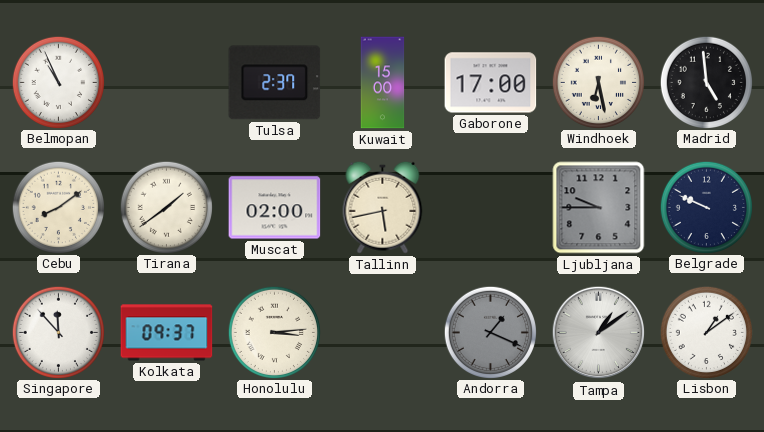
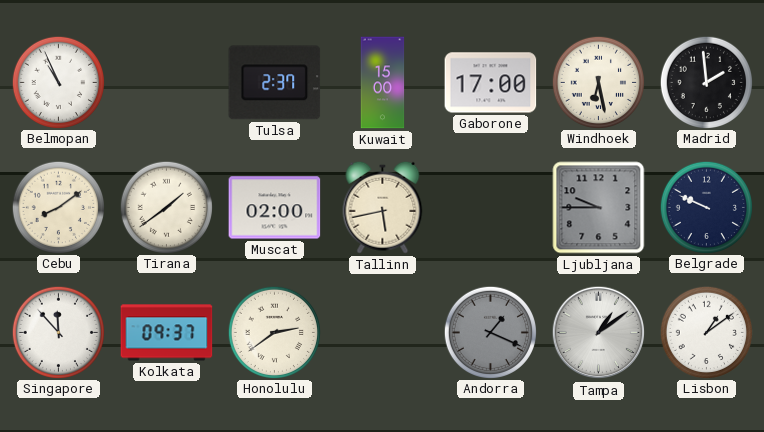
Madrid: 4:59 -> 1:59
Honolulu: 3:14 -> 2:39
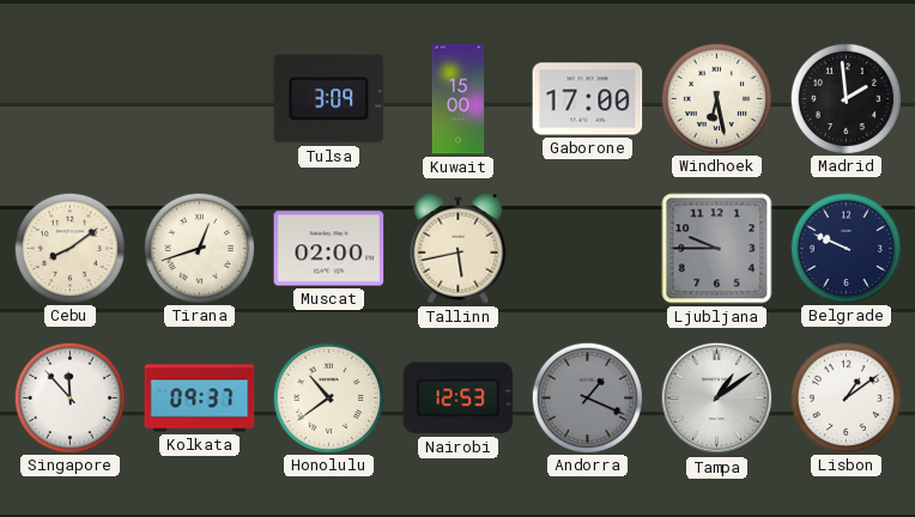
Belmopan: 10:56 -> none
Tulsa: 2:37 -> 3:09
Tirana: 1:39 -> 12:42
Honolulu: 2:39 -> 10:39
Nairobi: none -> 12:53
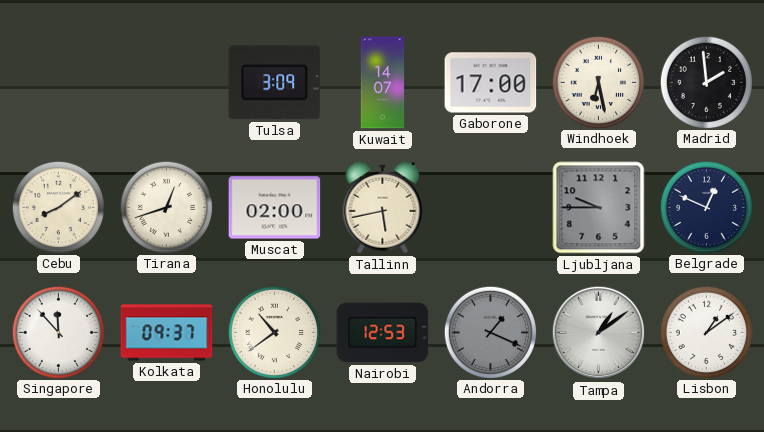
Kuwait: 15:00 -> 14:07
Belgrade: 9:49 -> 12:49
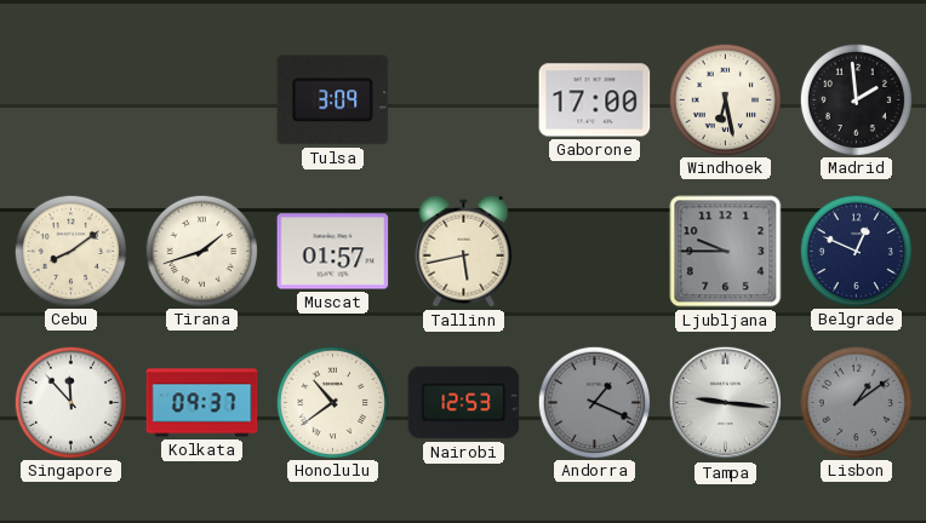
Kuwait: 14:07 -> none
Tirana: 12:42 -> 1:42
Muscat: 02:00 -> 01:57
Tampa: 1:09 -> 9:16
Lisbon dial: white -> grey
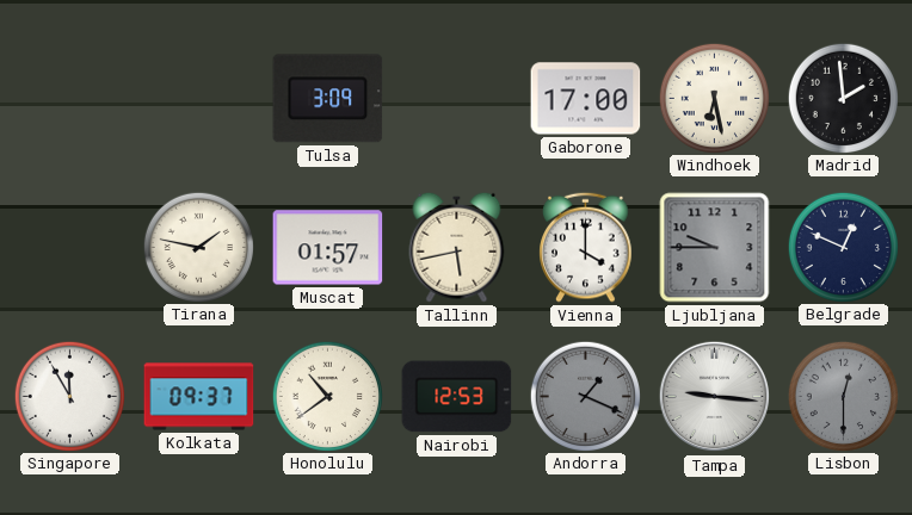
Cebu: 8:09 -> none
Tirana: 1:42 -> 1:47
Vienna: none -> 4:00
Singapore: 11:53 -> 11:55
Lisbon: 1:09 -> 12:30
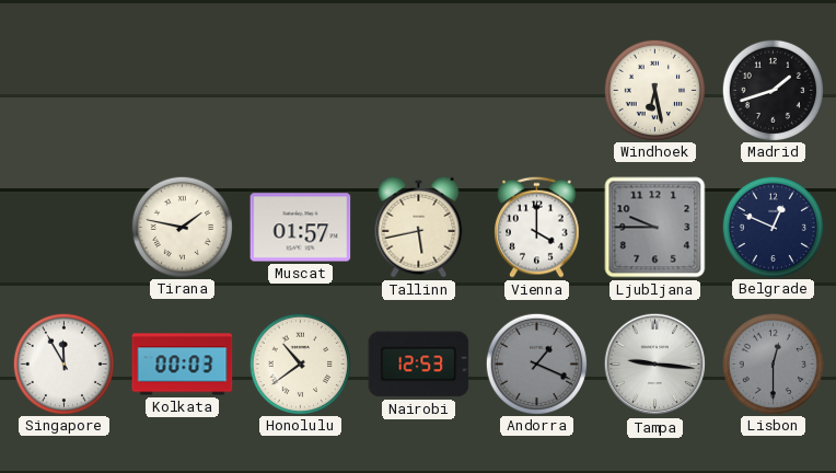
Tulsa: 3:09 -> none
Gaborone: 17:00 -> none
Madrid: 1:59 -> 1:42
Kolkata: 09:37 -> 00:03
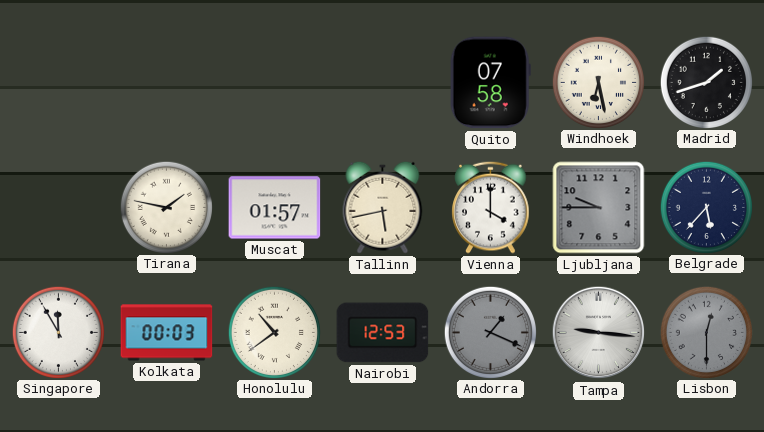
Quito: none -> 07:58
Belgrade: 12:49 -> 5:37
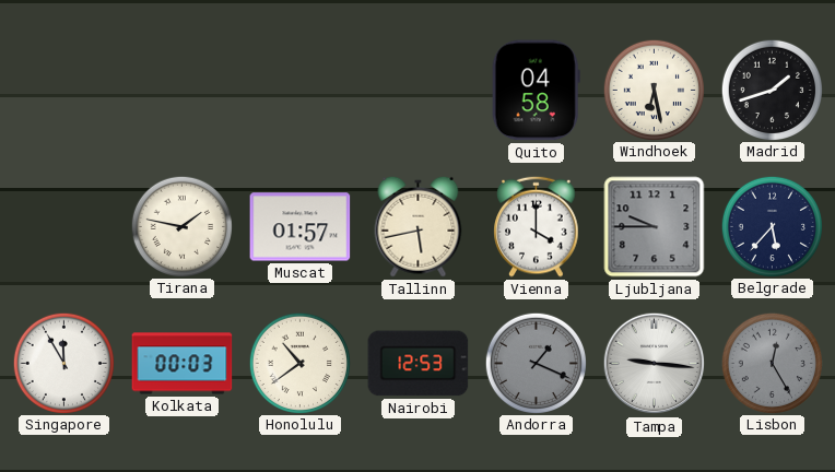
Quito: 07:58 -> 04:58
Lisbon: 12:30 -> 12:25
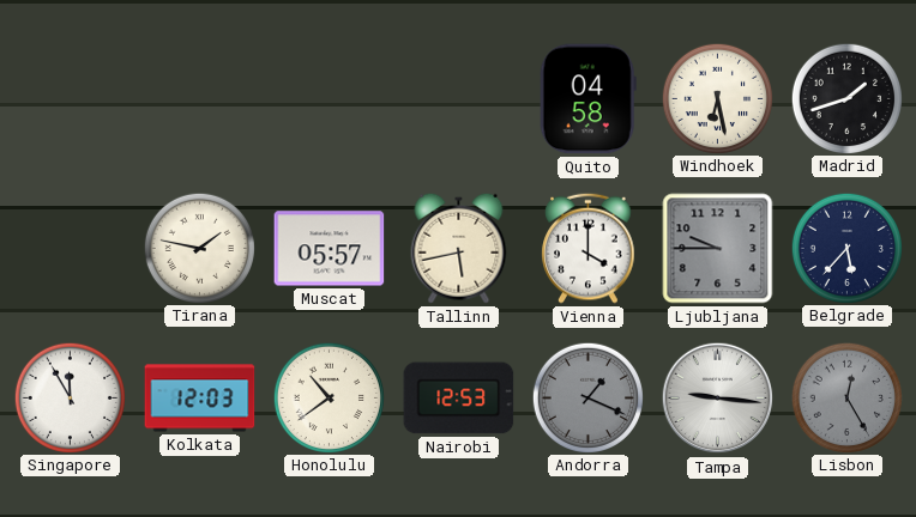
Muscat: 01:57 -> 05:57
Kolkata: 00:03 -> 12:03
